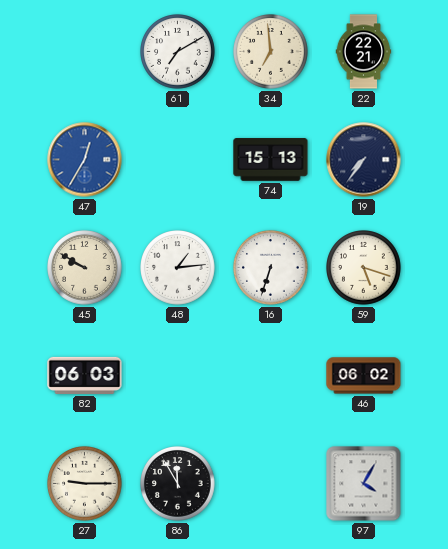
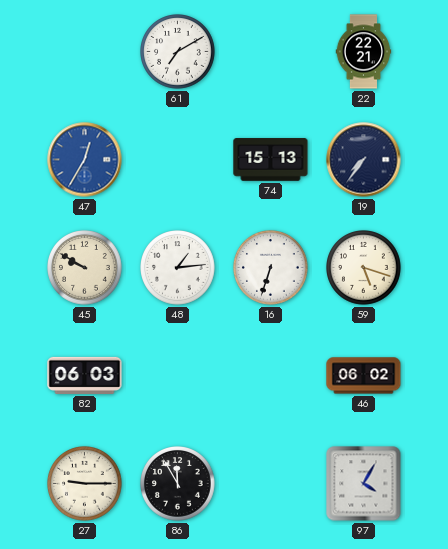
34: 6:59 -> none
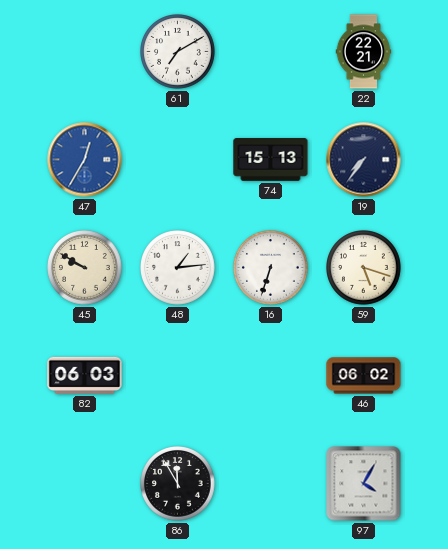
27: 9:15 -> none
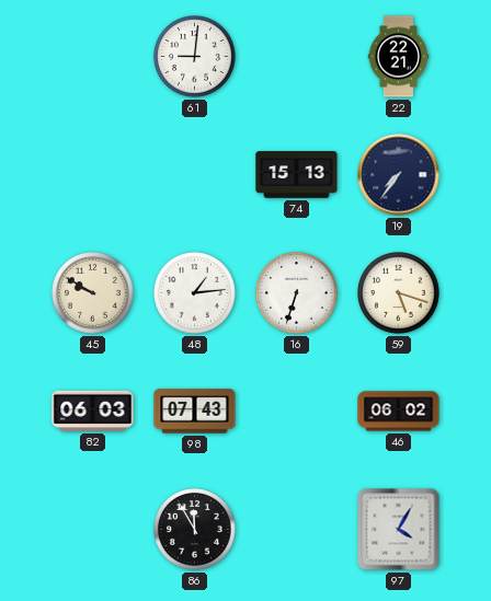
61: 7:10 -> 9:01
47: 12:35 -> none
98: none -> 07:43
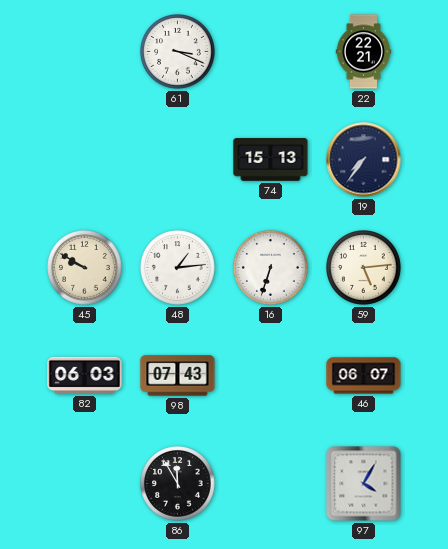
61: 9:01 -> 3:19
59: 5:18 -> 5:14
46: 06:02 -> 06:07
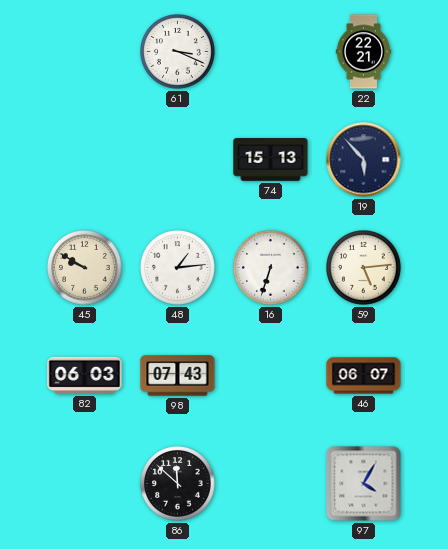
19: 7:36 -> 5:53
86: 11:55 -> 11:52
